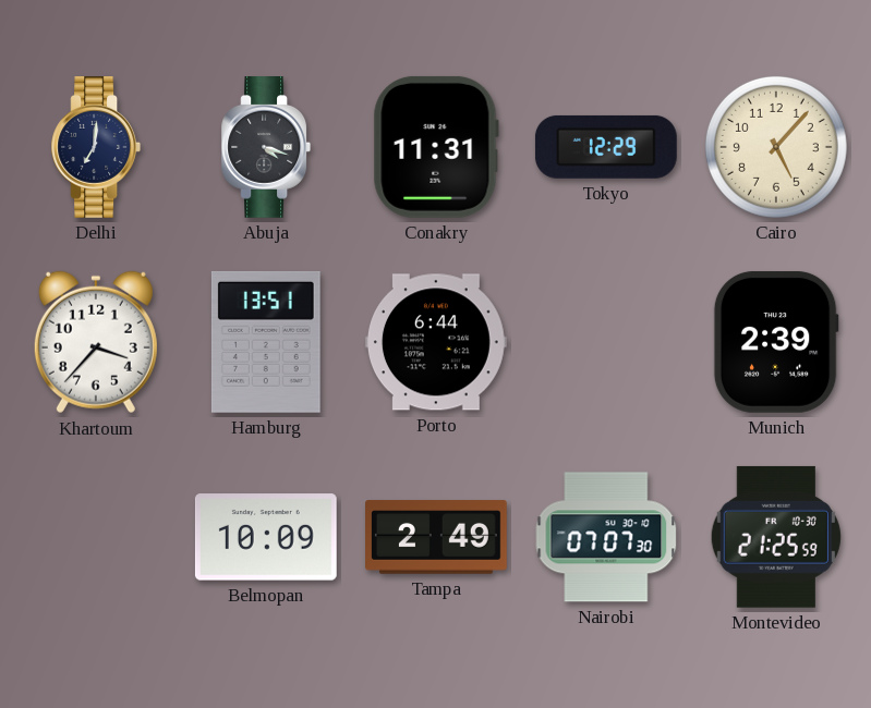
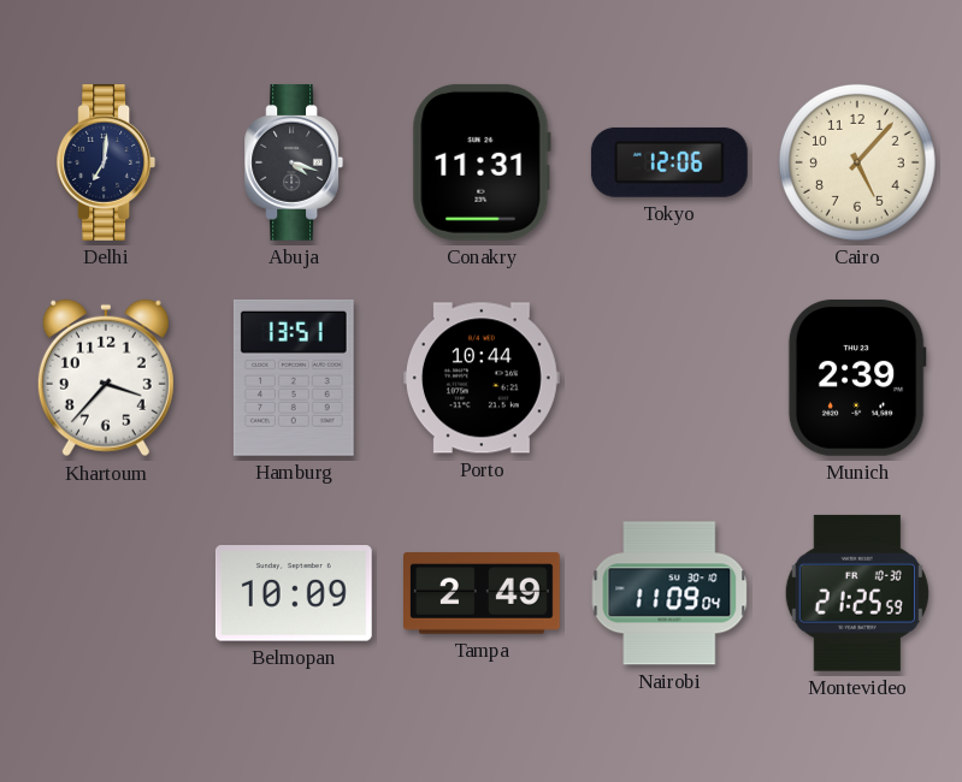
Tokyo: 12:29 -> 12:06
Porto: 6:44 -> 10:44
Nairobi: 07:07 -> 11:09
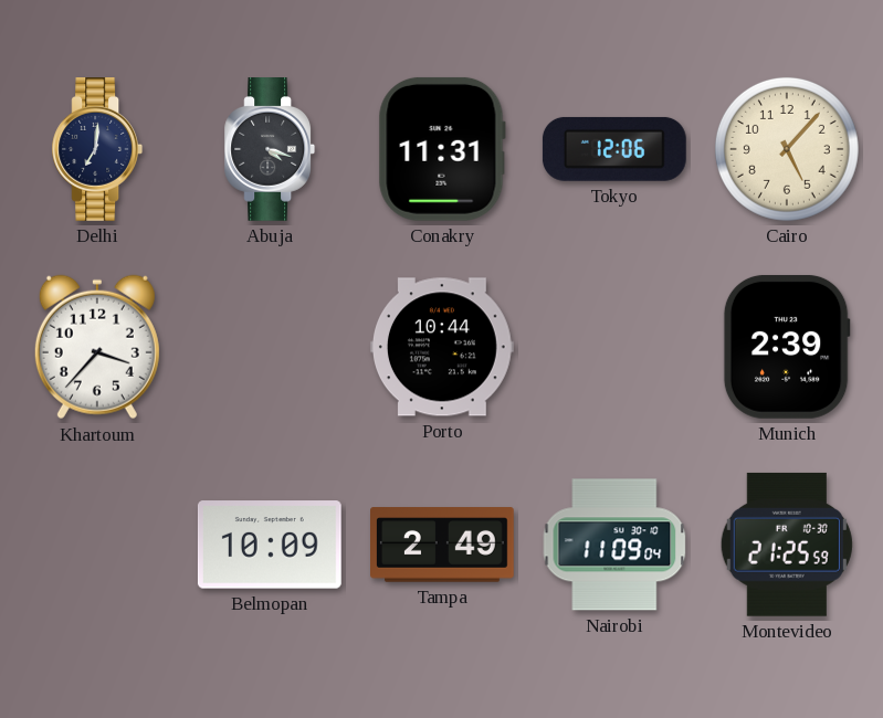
Hamburg: 13:51 -> none
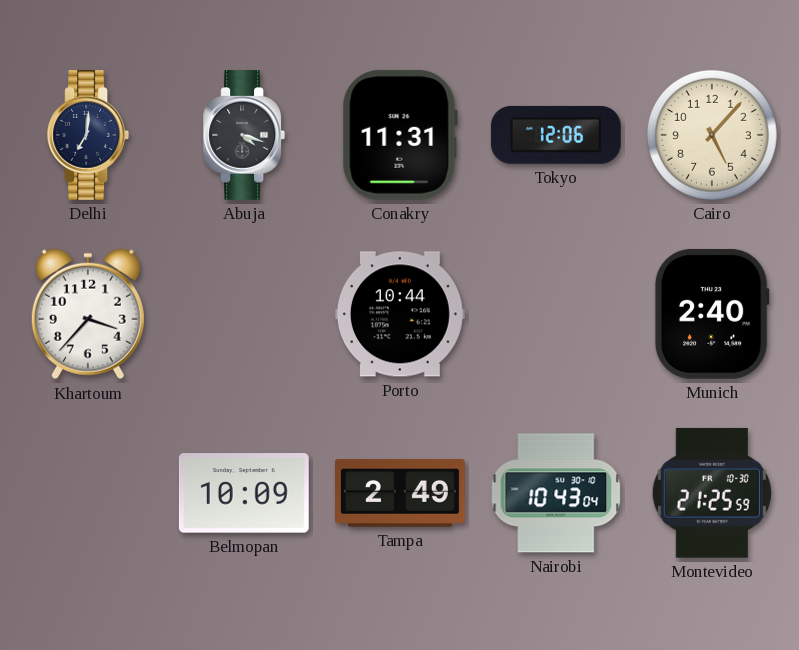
Munich: 2:39 -> 2:40
Nairobi: 11:09 -> 10:43
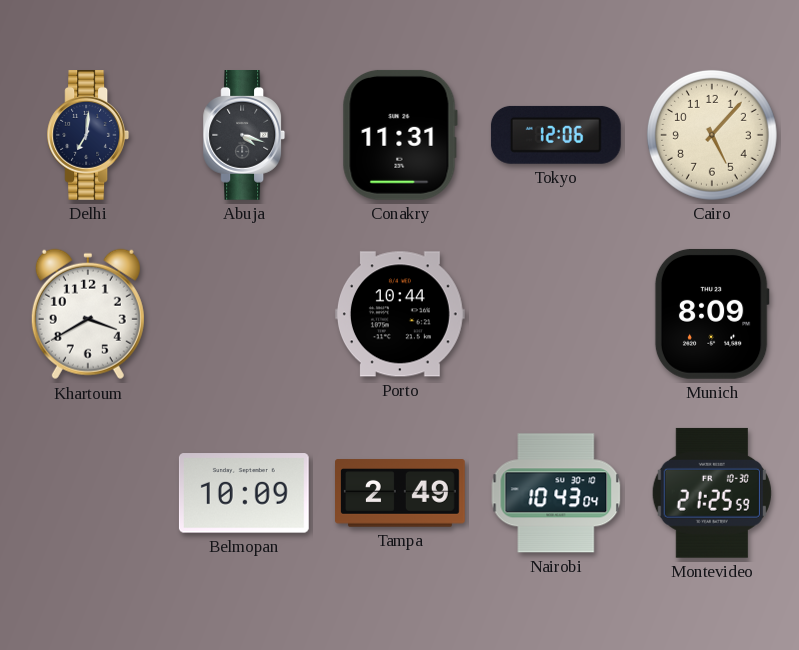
Khartoum: 3:37 -> 3:40
Munich: 2:40 -> 8:09
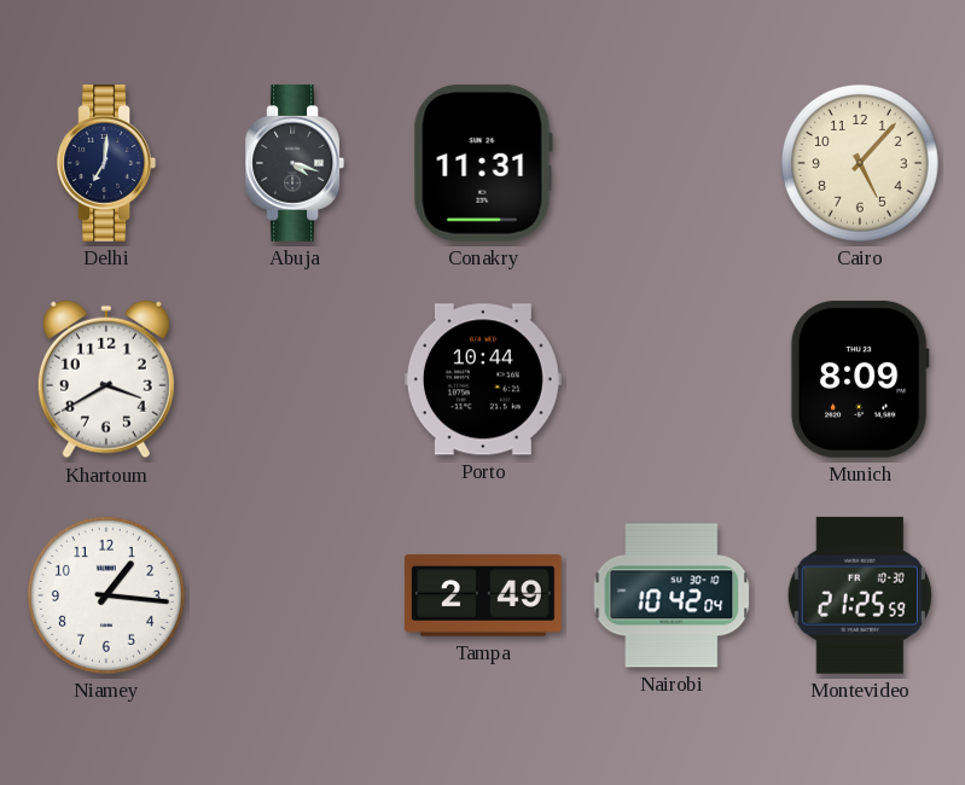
Tokyo: 12:06 -> none
Niamey: none -> 1:16
Belmopan: 10:09 -> none
Nairobi: 10:43 -> 10:42
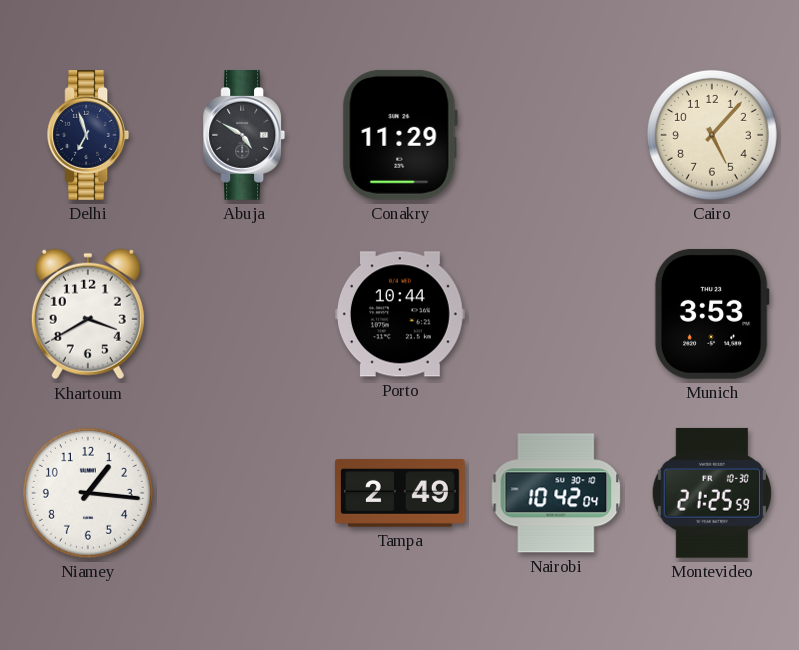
Delhi: 7:01 -> 6:57
Abuja: 4:18 -> 4:50
Conakry: 11:31 -> 11:29
Munich: 8:09 -> 3:53
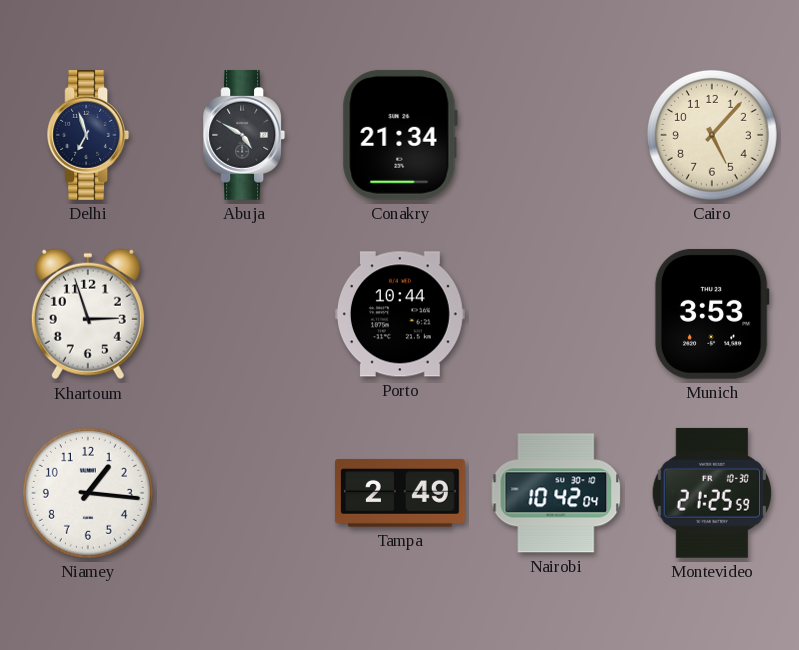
Conakry: 11:29 -> 21:34
Khartoum: 3:40 -> 2:57
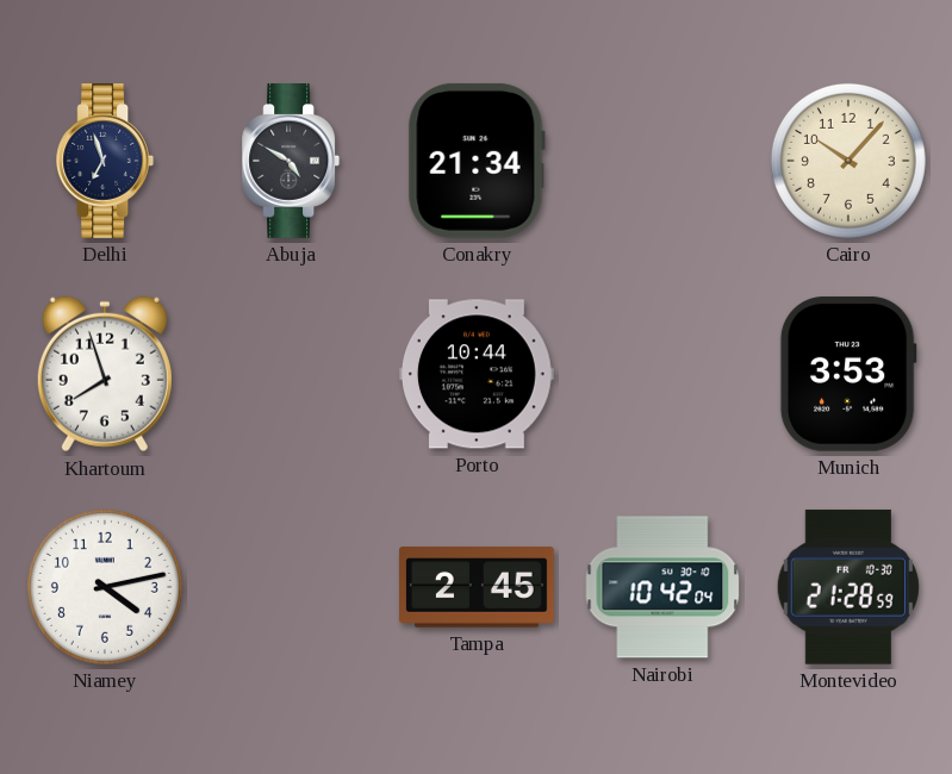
Cairo: 5:07 -> 10:07
Khartoum: 2:57 -> 7:57
Niamey: 1:16 -> 4:13
Tampa: 2:49 -> 2:45
Montevideo: 21:25 -> 21:28
